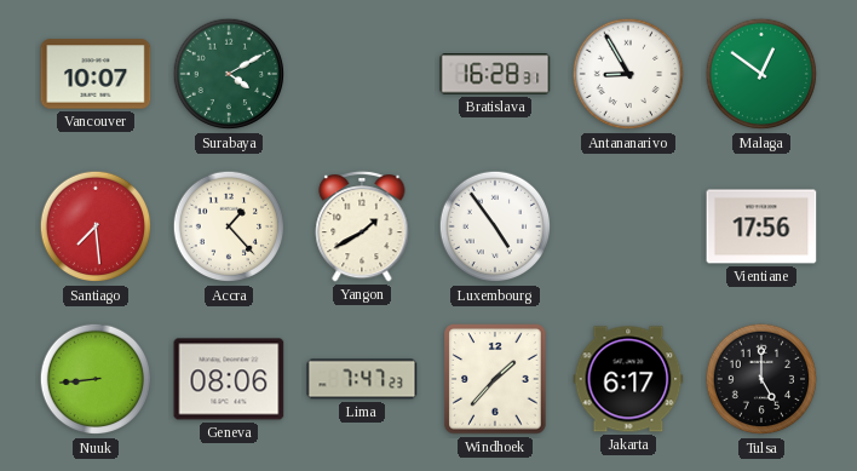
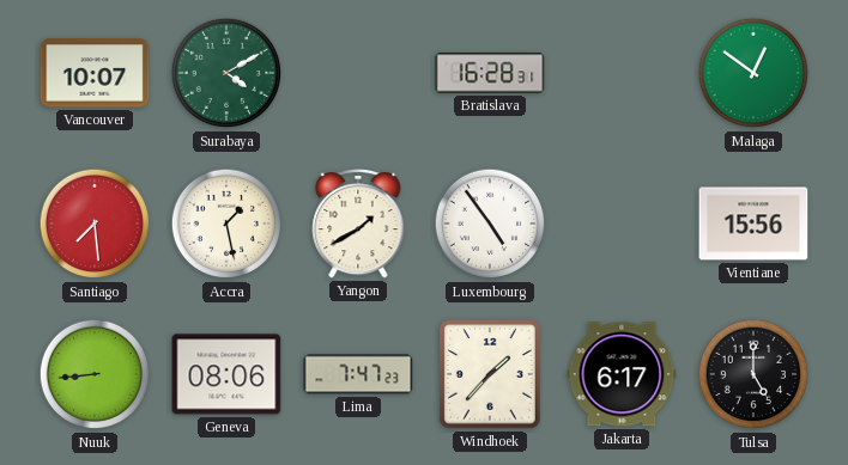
Antananarivo: 8:55 -> none
Accra: 1:23 -> 1:28
Vientiane: 17:56 -> 15:56
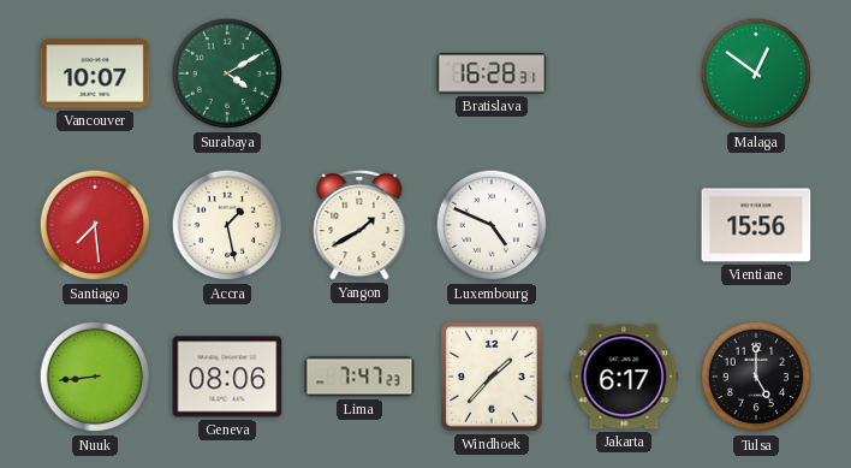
Luxembourg: 4:54 -> 4:49
